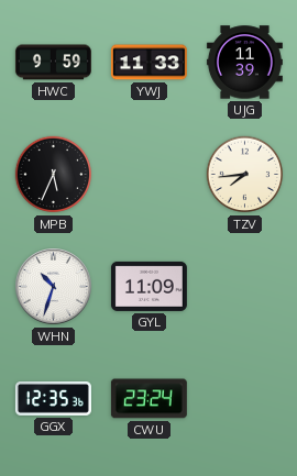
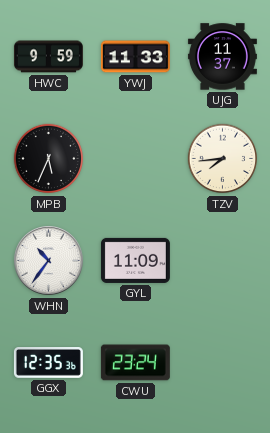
UJG: 11:39 -> 11:37
WHN: 10:33 -> 10:36
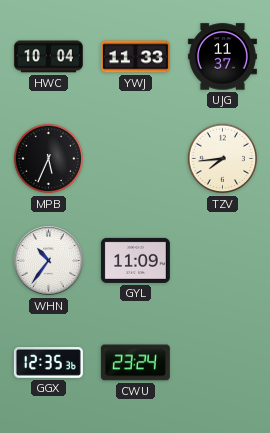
HWC: 9:59 -> 10:04
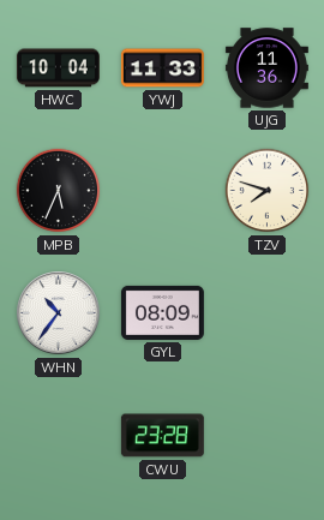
UJG: 11:37 -> 11:36
TZV: 7:44 -> 7:48
GYL: 11:09 -> 08:09
GGX: 12:35 -> none
CWU: 23:24 -> 23:28
